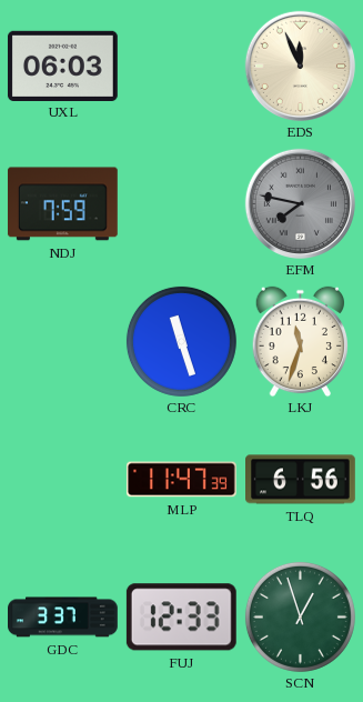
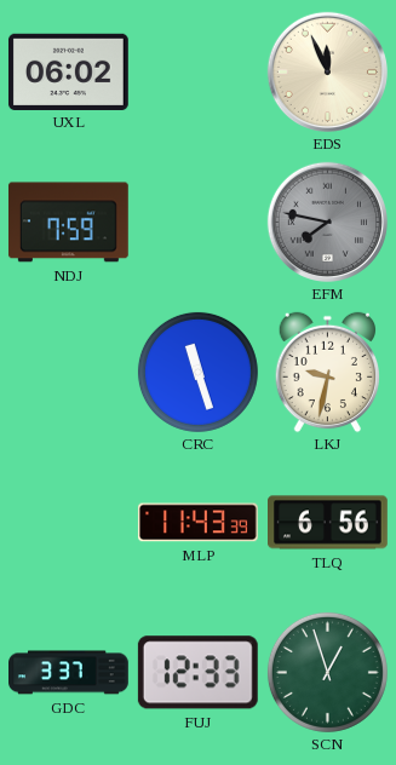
UXL: 06:03 -> 06:02
LKJ: 11:33 -> 9:32
MLP: 11:47 -> 11:43
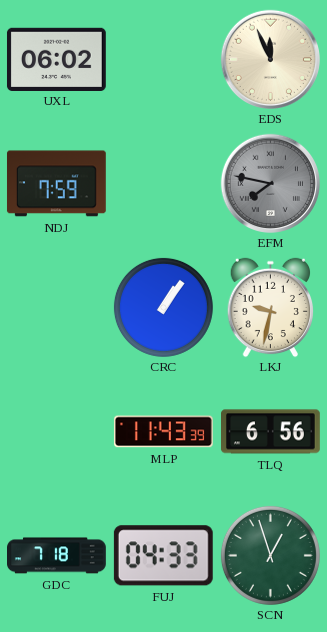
CRC: 11:27 -> 1:06
GDC: 3:37 -> 7:18
FUJ: 12:33 -> 04:33
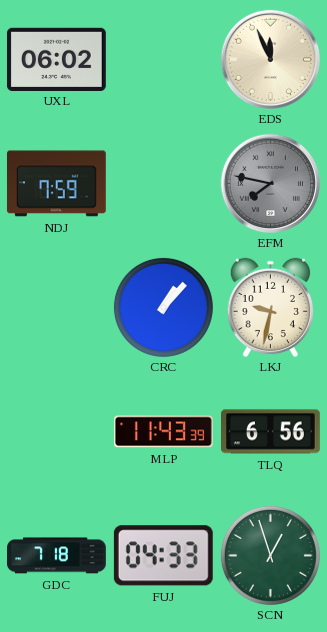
CRC: 1:06 -> 1:07
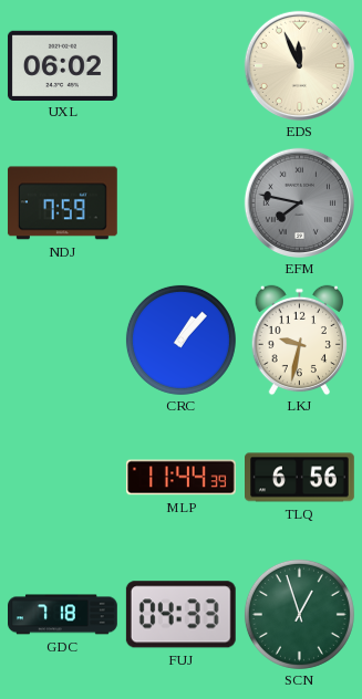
MLP: 11:43 -> 11:44
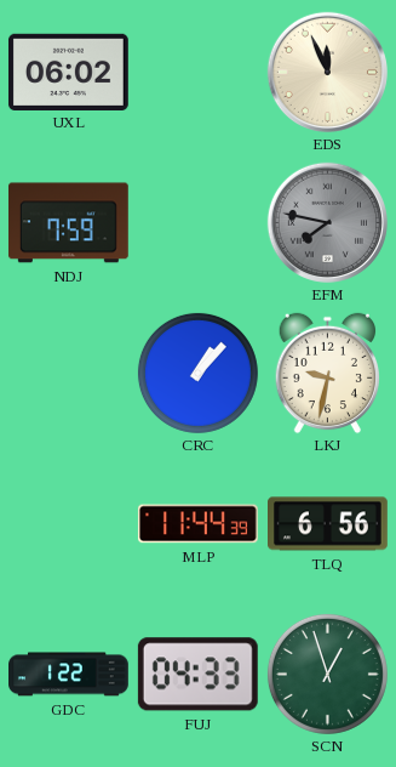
GDC: 7:18 -> 1:22
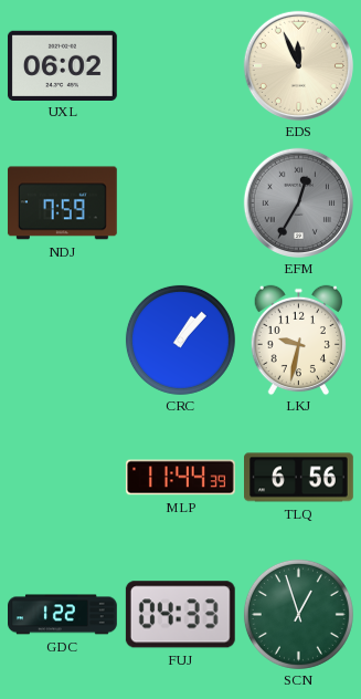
EFM: 7:47 -> 12:35
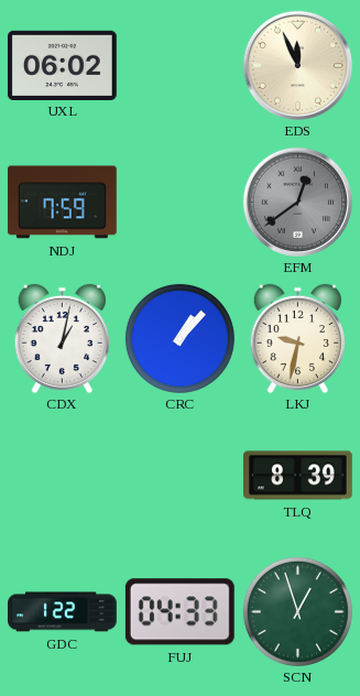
EFM: 12:35 -> 12:39
CDX: none -> 1:02
MLP: 11:44 -> none
TLQ: 6:56 -> 8:39
